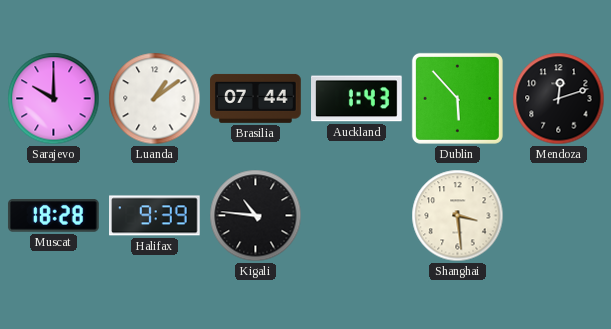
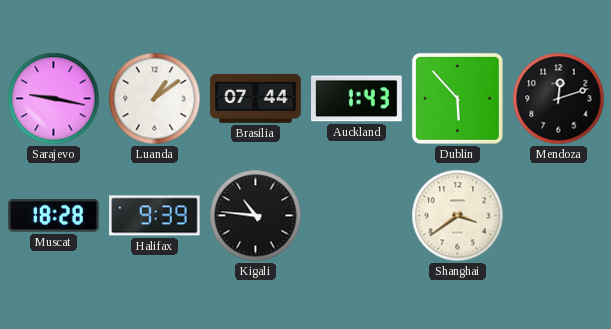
Sarajevo: 10:00 -> 9:17
Shanghai: 3:29 -> 3:39
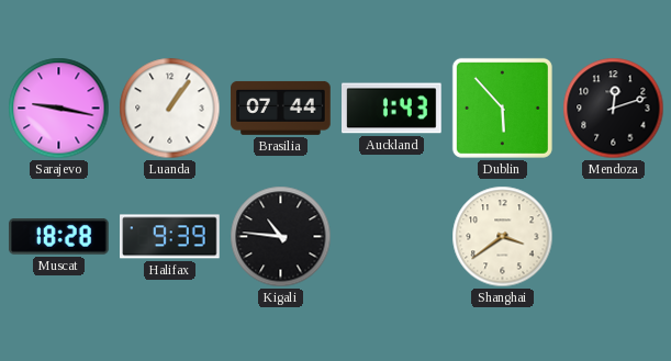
Luanda: 1:09 -> 1:06
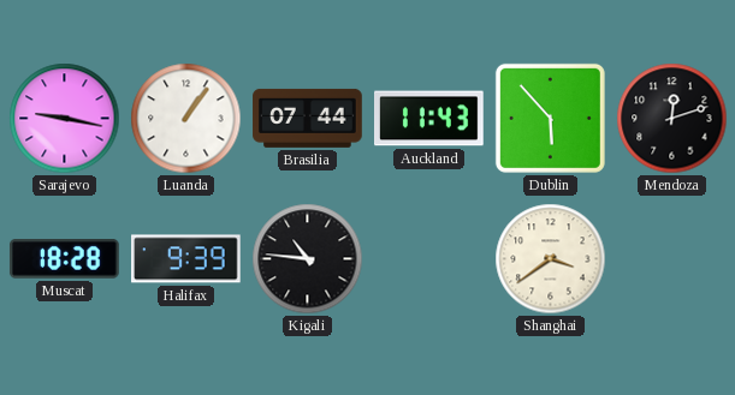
Auckland: 1:43 -> 11:43
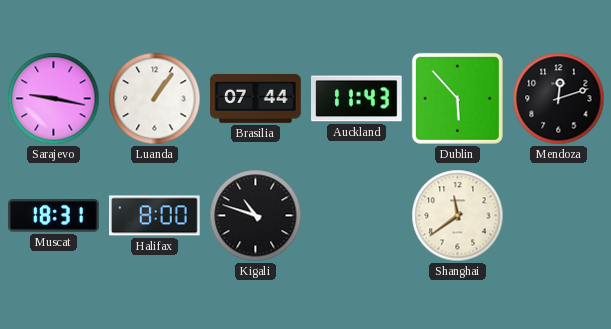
Muscat: 18:28 -> 18:31
Halifax: 9:39 -> 8:00
Kigali: 10:46 -> 10:48
Shanghai: 3:39 -> 11:39
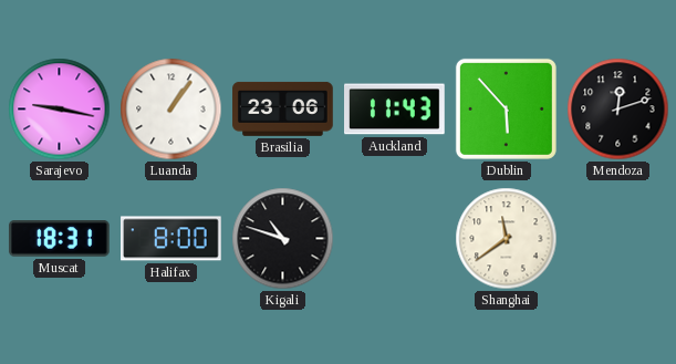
Brasilia: 07:44 -> 23:06
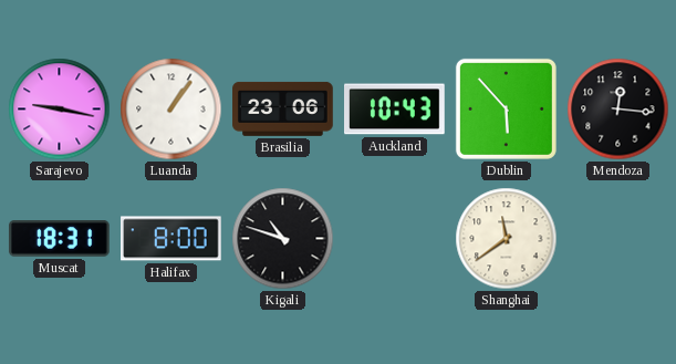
Auckland: 11:43 -> 10:43
Mendoza: 12:12 -> 12:16
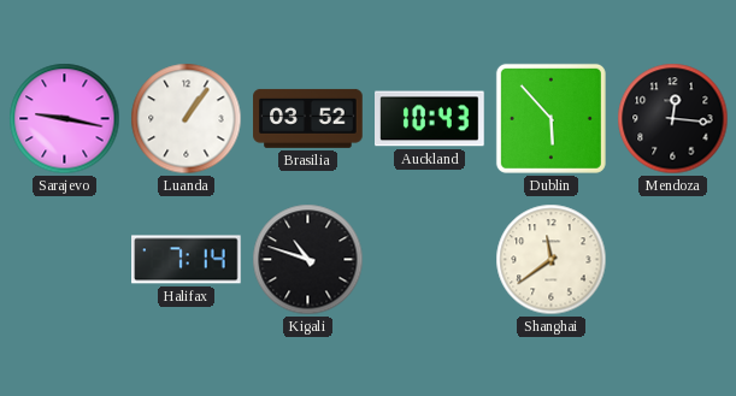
Brasilia: 23:06 -> 03:52
Muscat: 18:31 -> none
Halifax: 8:00 -> 7:14
